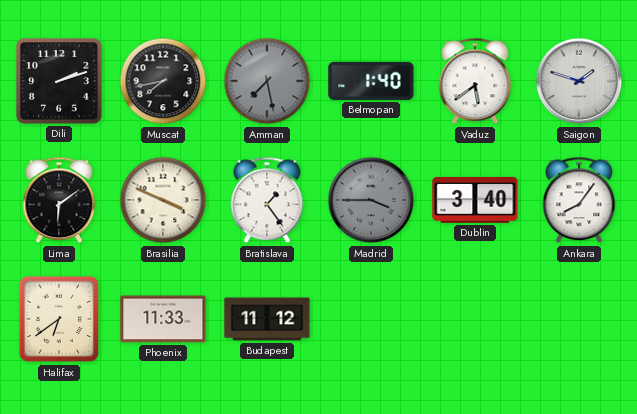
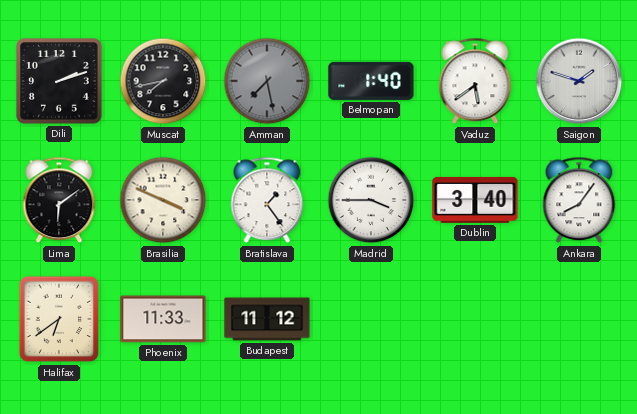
Madrid dial: grey -> white
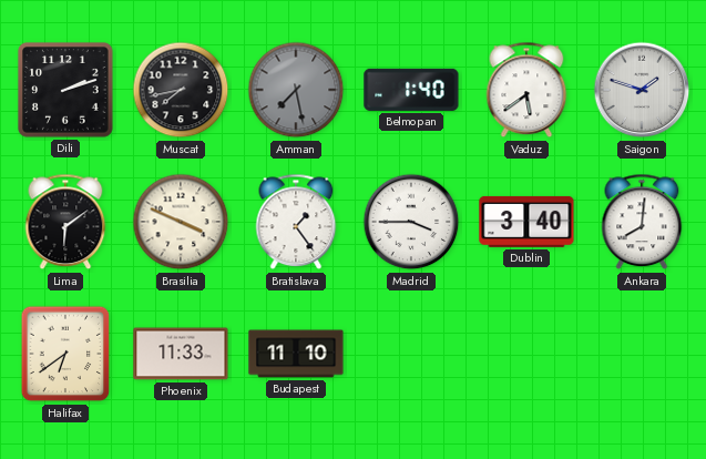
Ankara: 8:06 -> 8:01
Budapest: 11:12 -> 11:10
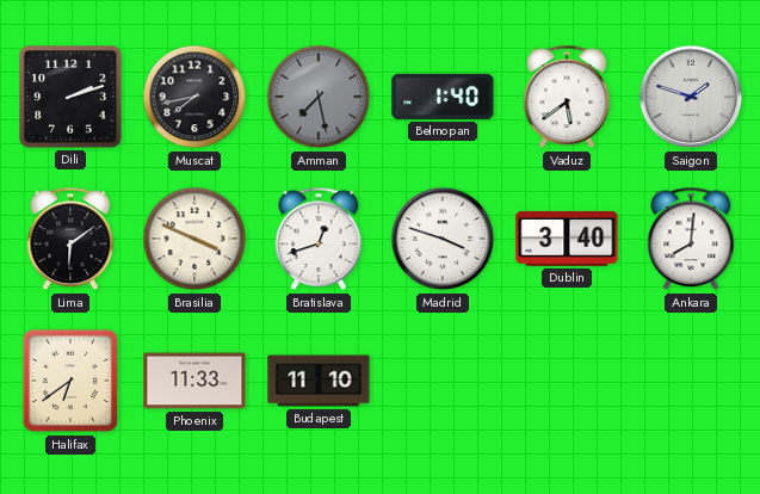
Bratislava: 1:24 -> 12:42
Madrid: 3:45 -> 3:48
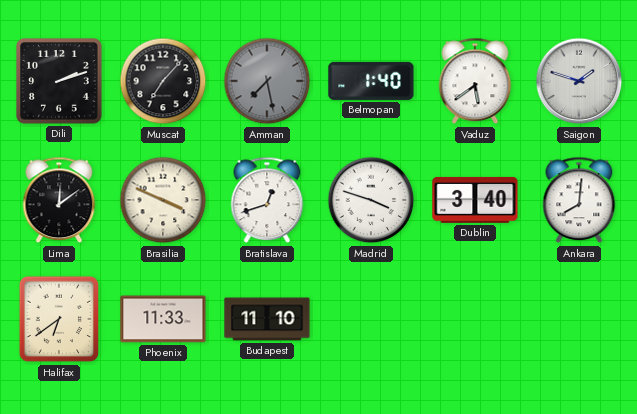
Muscat: 7:43 -> 7:07
Lima: 6:09 -> 12:09
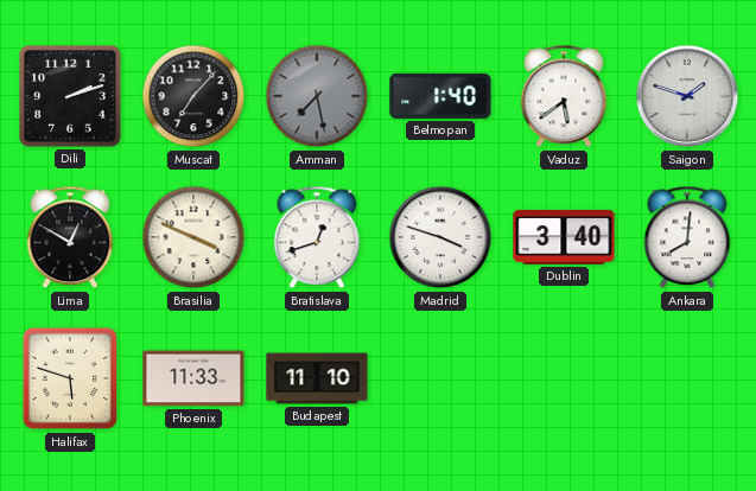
Lima: 12:09 -> 12:50
Halifax: 6:39 -> 5:48
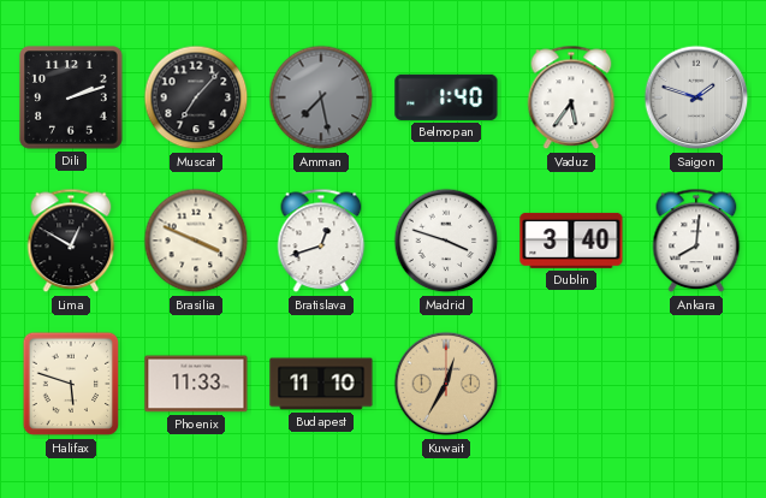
Vaduz: 5:39 -> 5:36
Kuwait: none -> 12:35
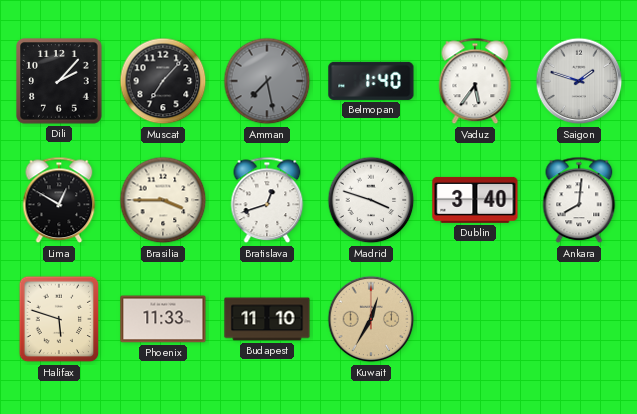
Dili: 2:12 -> 2:07
Brasilia: 3:49 -> 3:45
